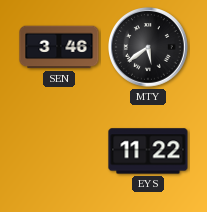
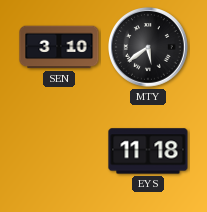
SEN: 3:46 -> 3:10
EYS: 11:22 -> 11:18
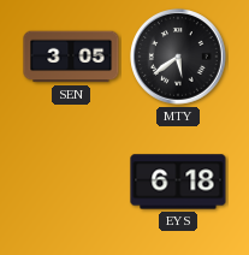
SEN: 3:10 -> 3:05
EYS: 11:18 -> 6:18
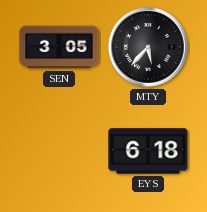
MTY: 5:39 -> 5:37
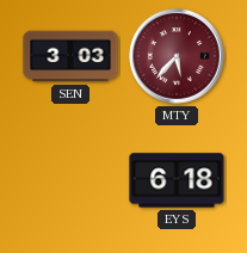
SEN: 3:05 -> 3:03
MTY dial: black -> burgundy
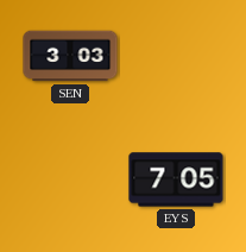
MTY: 5:37 -> none
EYS: 6:18 -> 7:05
